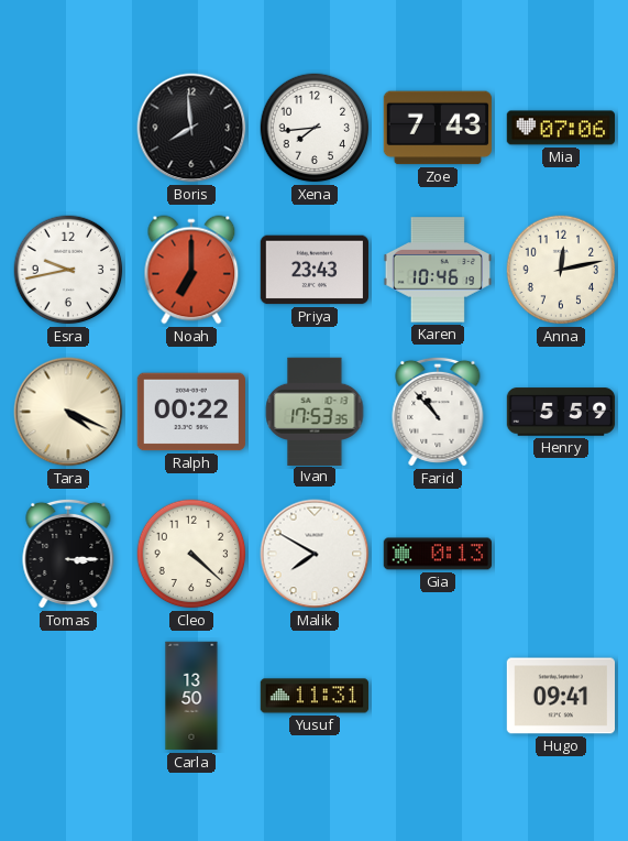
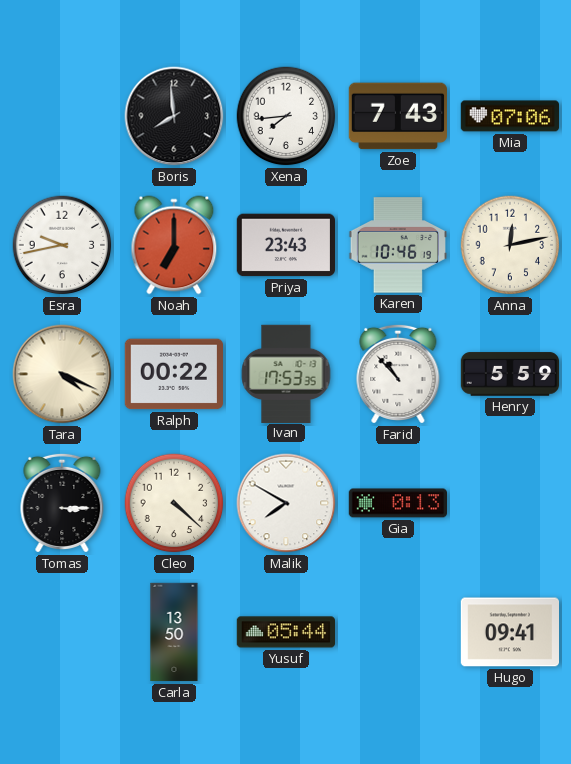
Yusuf: 11:31 -> 05:44
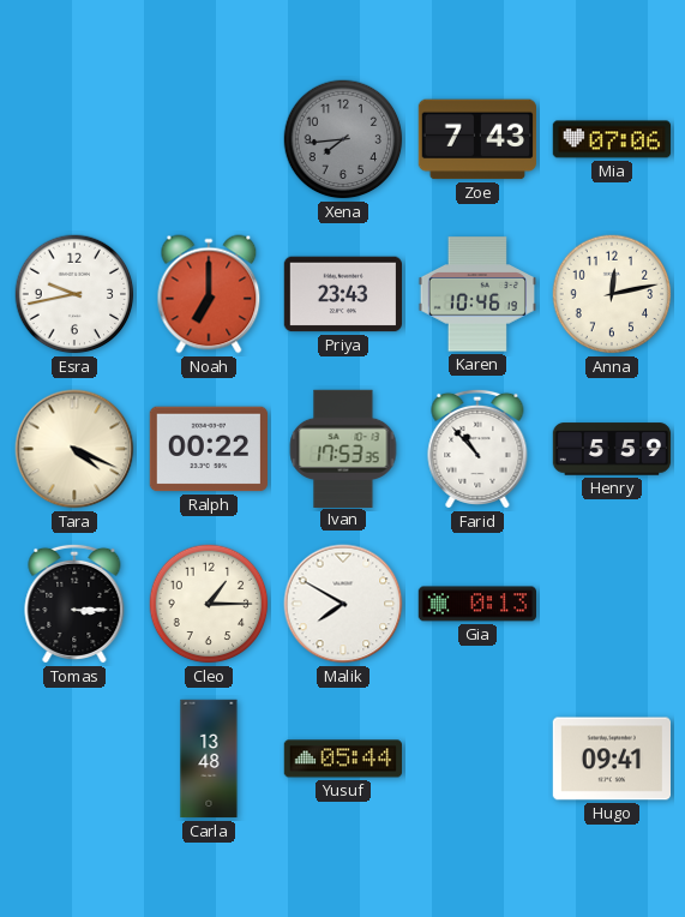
Boris: 7:59 -> none
Xena dial: white -> grey
Cleo: 4:22 -> 1:15
Carla: 13:50 -> 13:48
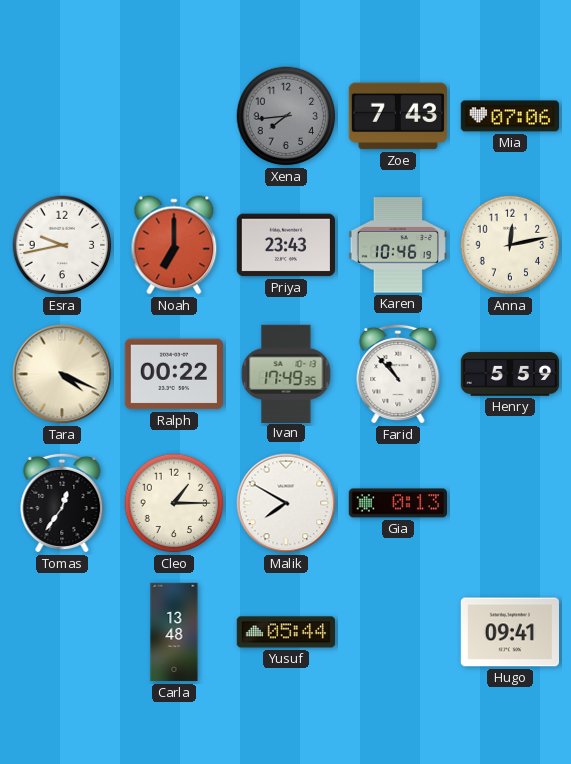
Ivan: 17:53 -> 17:49
Tomas: 3:15 -> 12:36
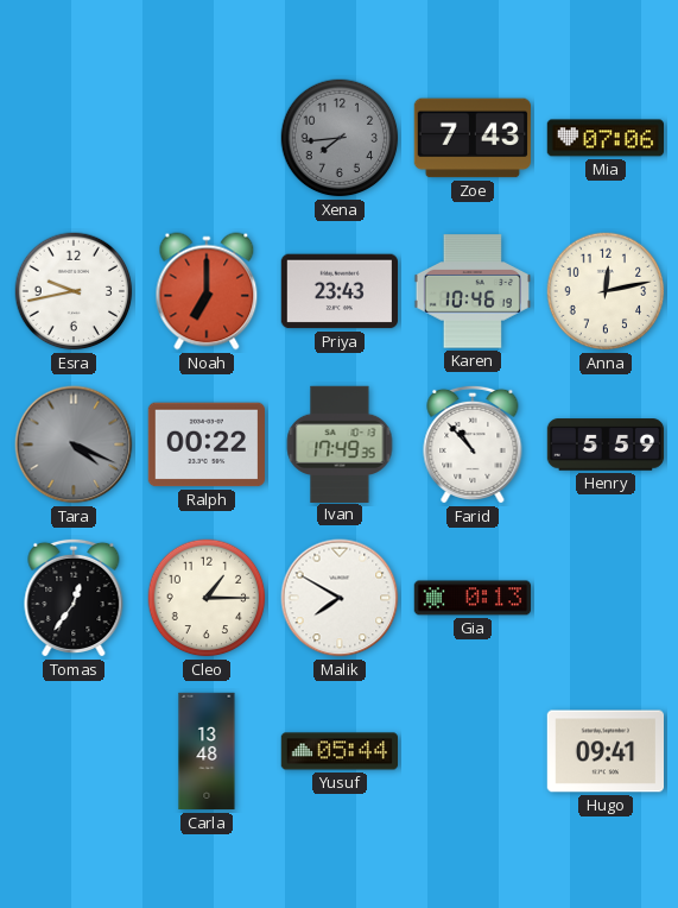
Tara dial: cream -> grey
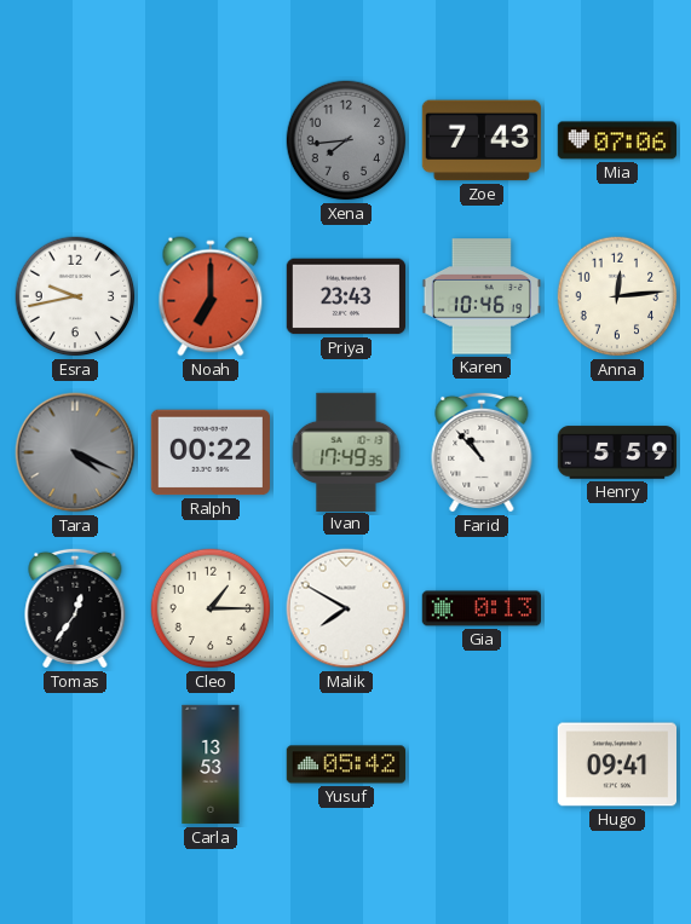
Anna: 12:13 -> 12:14
Carla: 13:48 -> 13:53
Yusuf: 05:44 -> 05:42
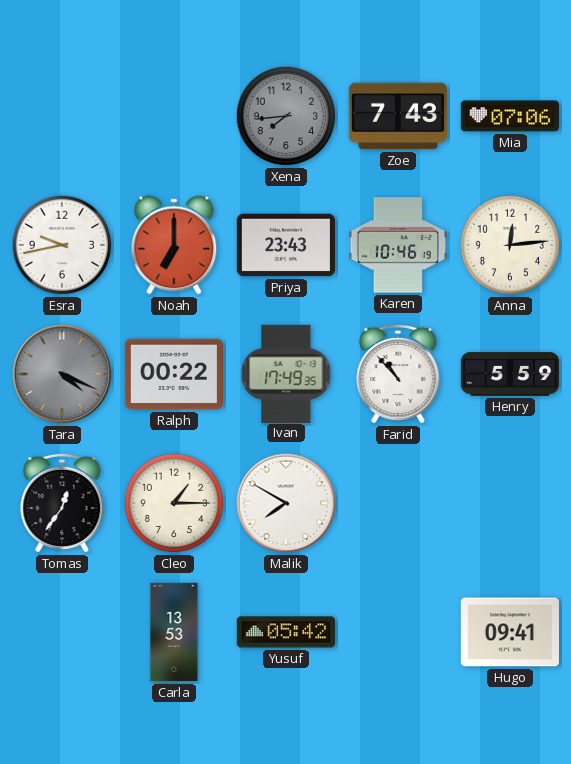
Gia: 0:13 -> none
